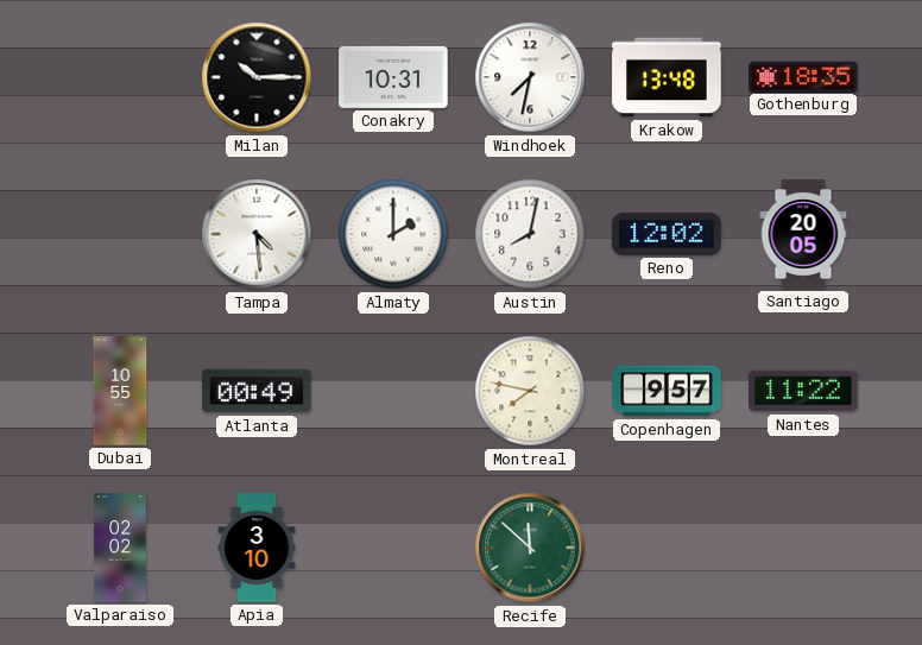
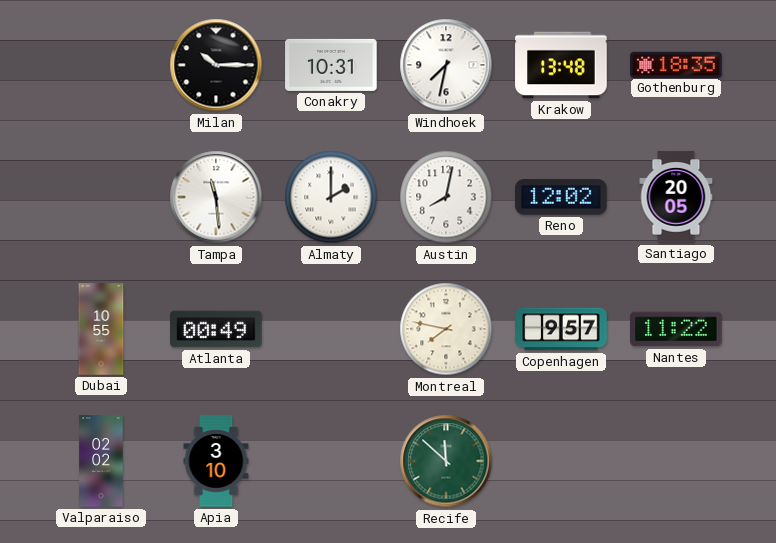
Tampa: 4:29 -> 11:29
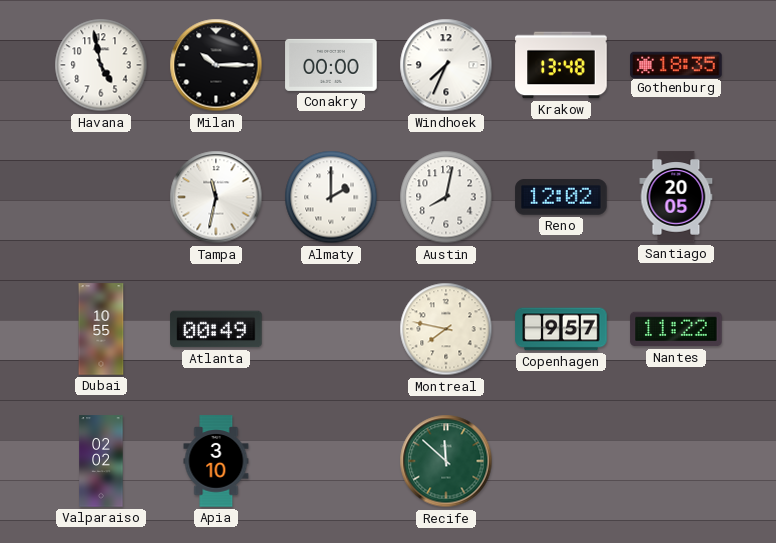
Havana: none -> 4:58
Conakry: 10:31 -> 00:00
Windhoek: 7:32 -> 7:34
Tampa: 11:29 -> 11:32
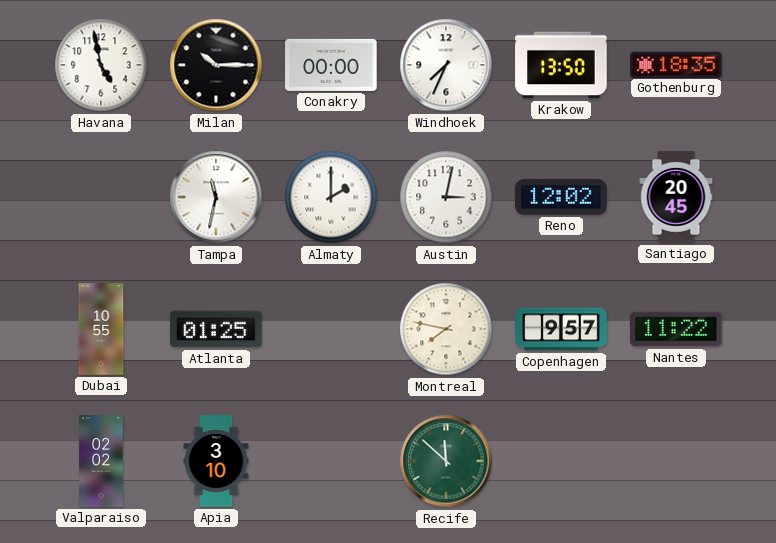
Krakow: 13:48 -> 13:50
Austin: 8:02 -> 3:02
Santiago: 20:05 -> 20:45
Atlanta: 00:49 -> 01:25
